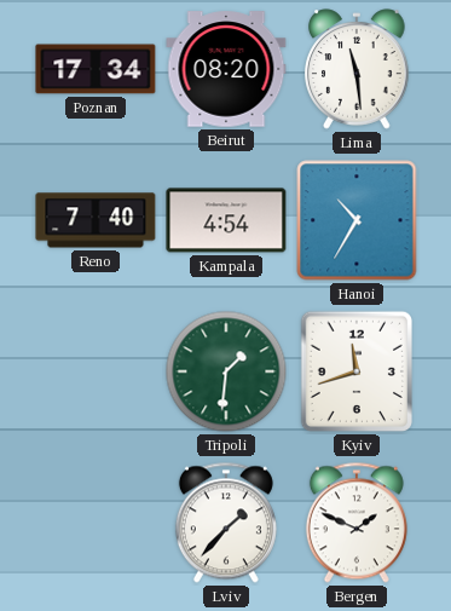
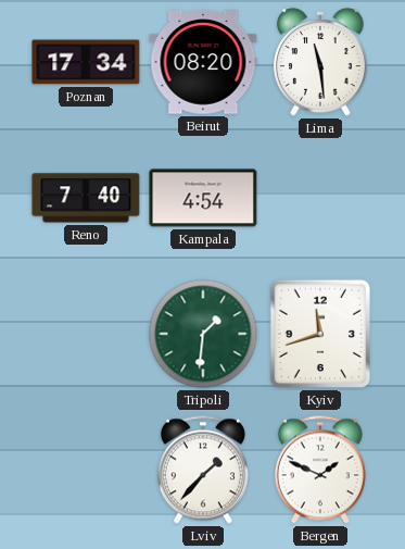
Hanoi: 10:35 -> none
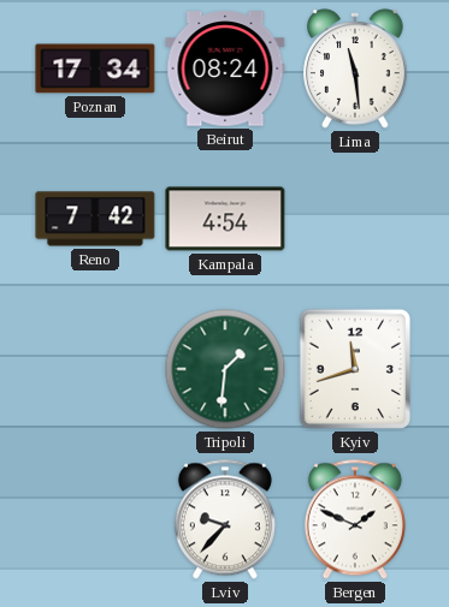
Beirut: 08:20 -> 08:24
Reno: 7:40 -> 7:42
Lviv: 1:37 -> 9:37
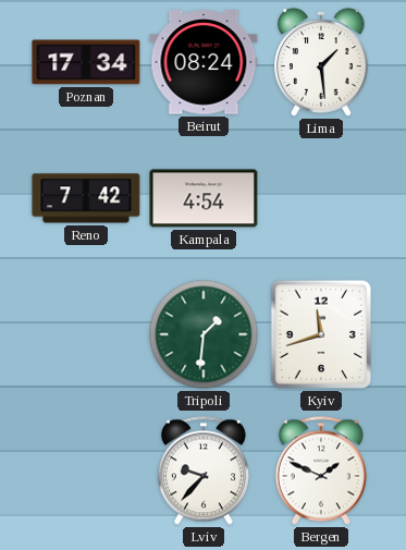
Lima: 11:29 -> 1:29
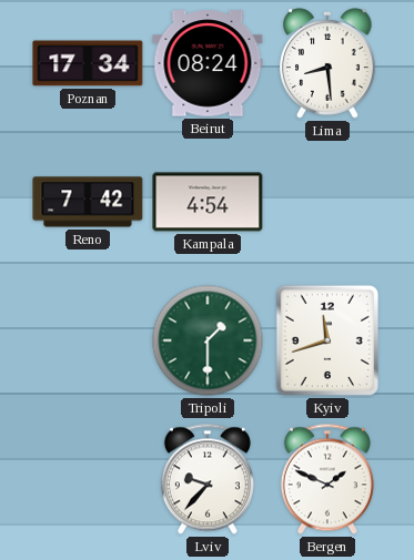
Lima: 1:29 -> 8:29
Tripoli: 1:31 -> 1:30
